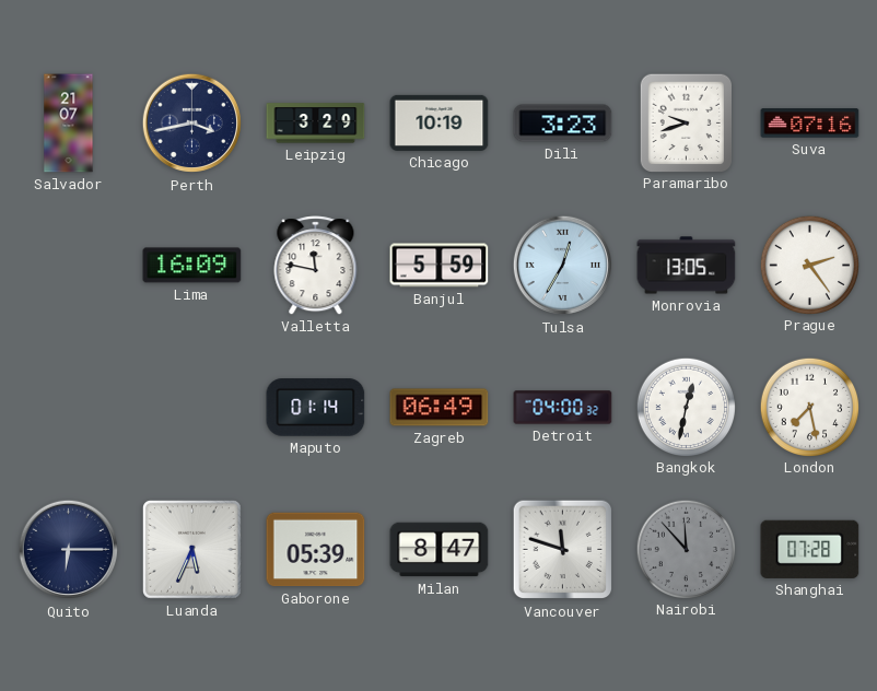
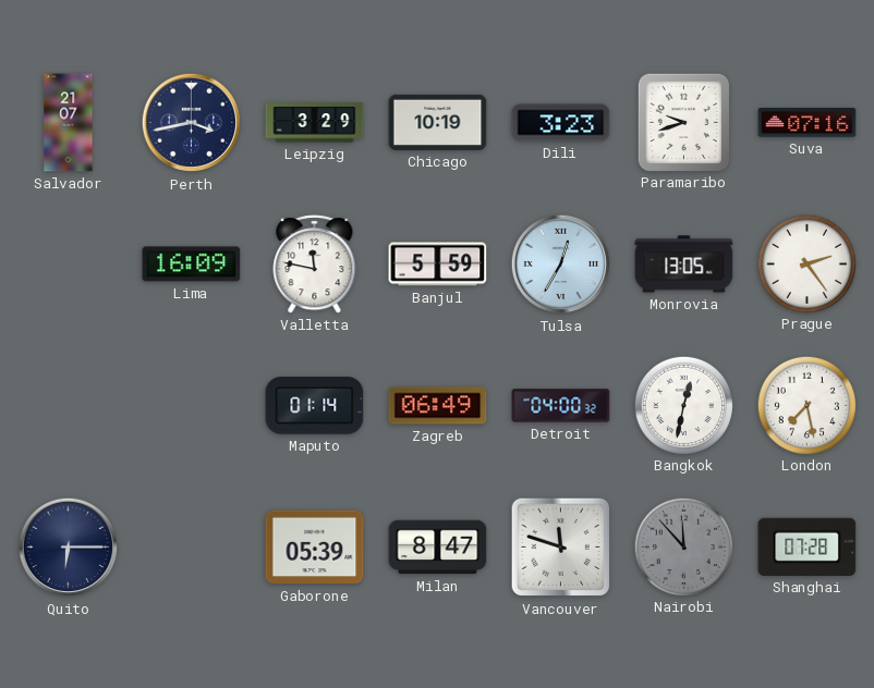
Luanda: 5:34 -> none
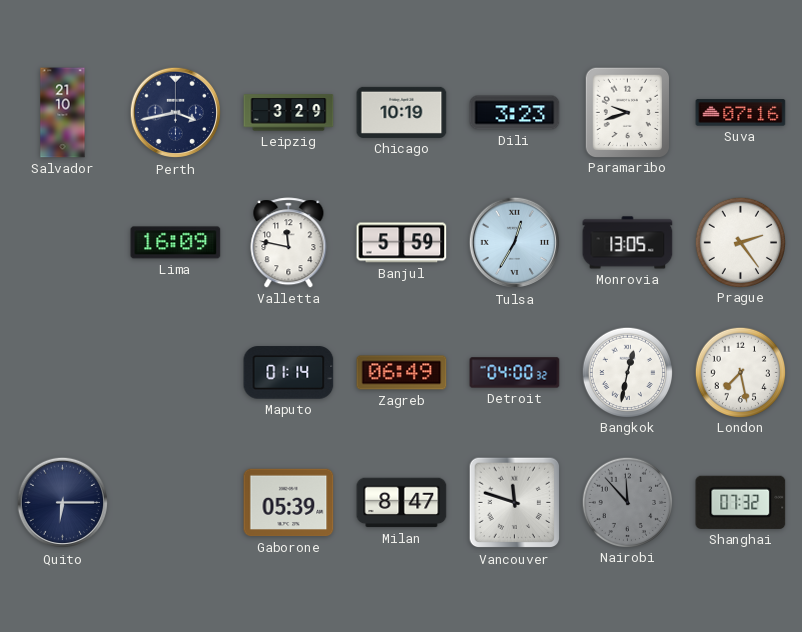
Salvador: 21:07 -> 21:10
Shanghai: 07:28 -> 07:32
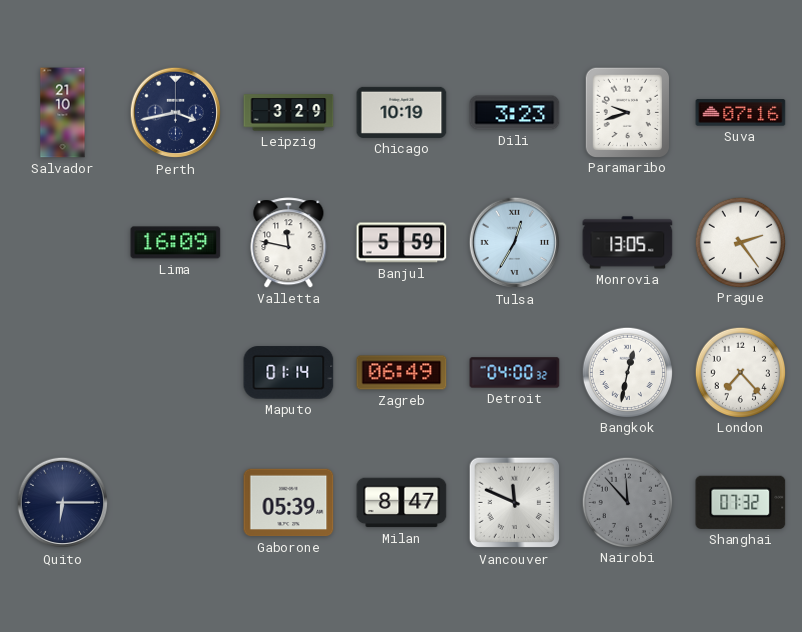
London: 7:28 -> 7:23
Vancouver: 11:48 -> 11:49
